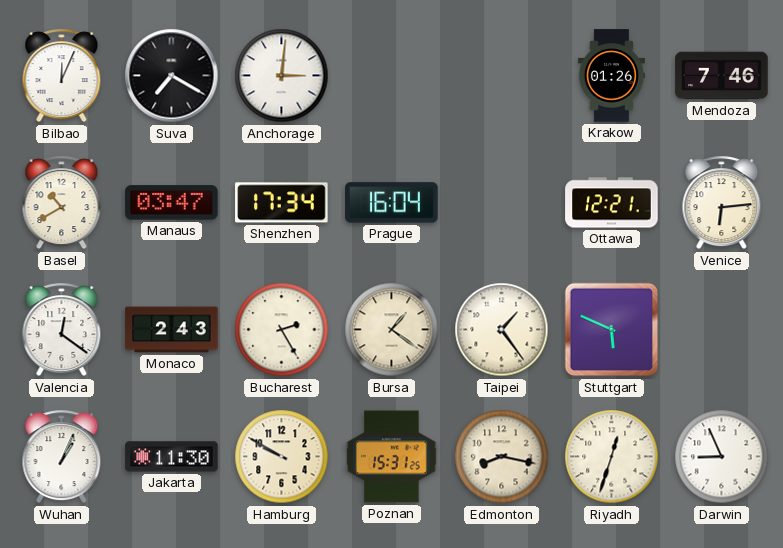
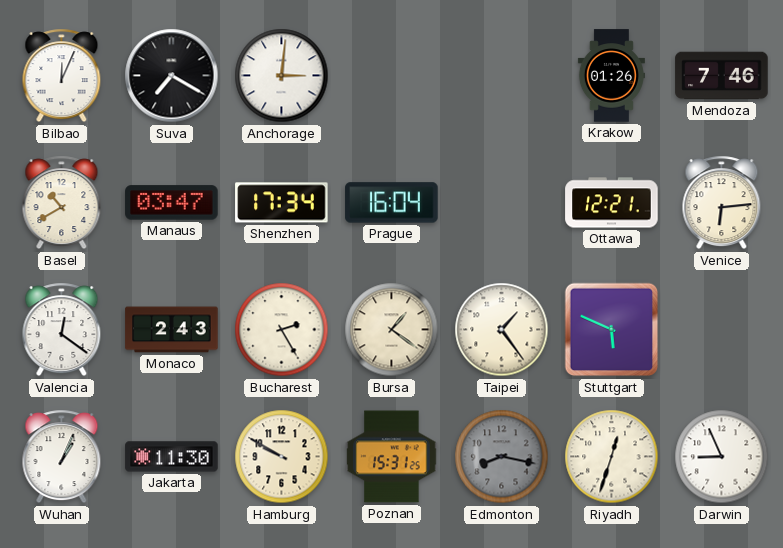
Edmonton dial: cream -> grey
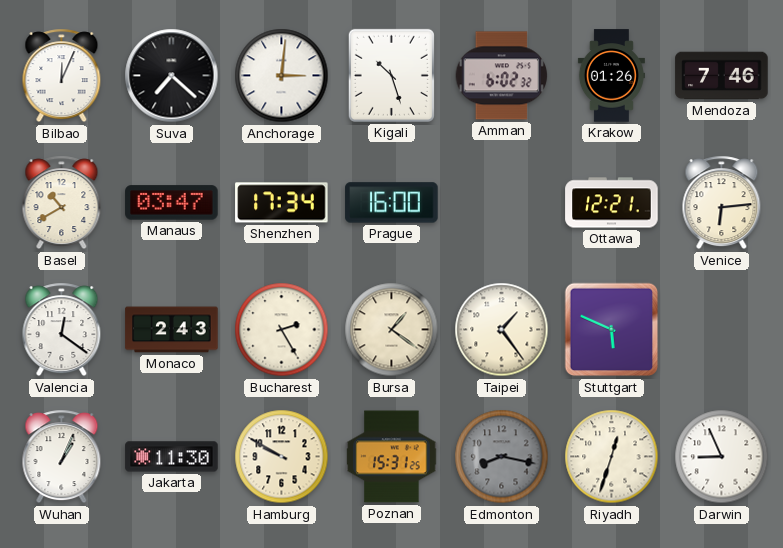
Suva: 7:20 -> 7:22
Kigali: none -> 10:27
Amman: none -> 6:02
Prague: 16:04 -> 16:00
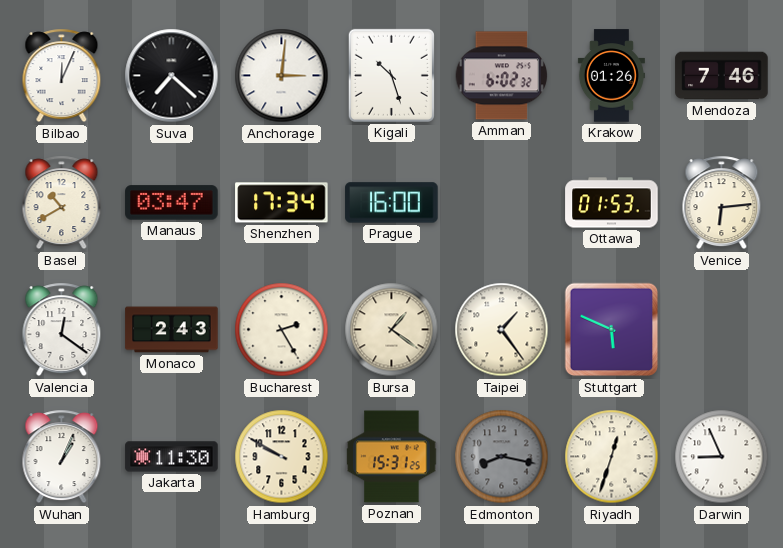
Ottawa: 12:21 -> 01:53
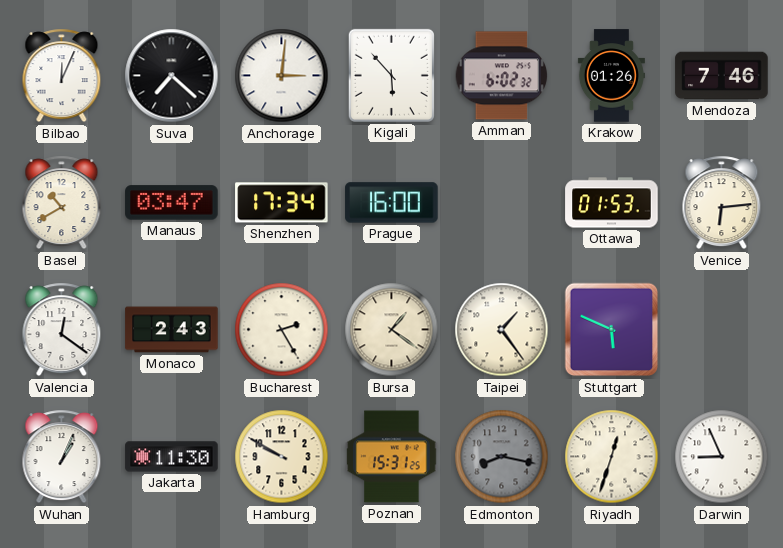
Kigali: 10:27 -> 5:53
